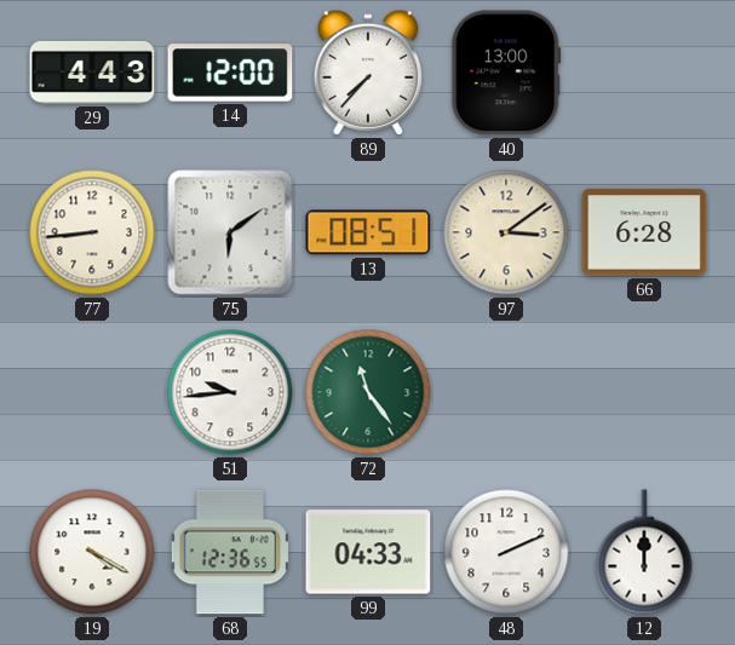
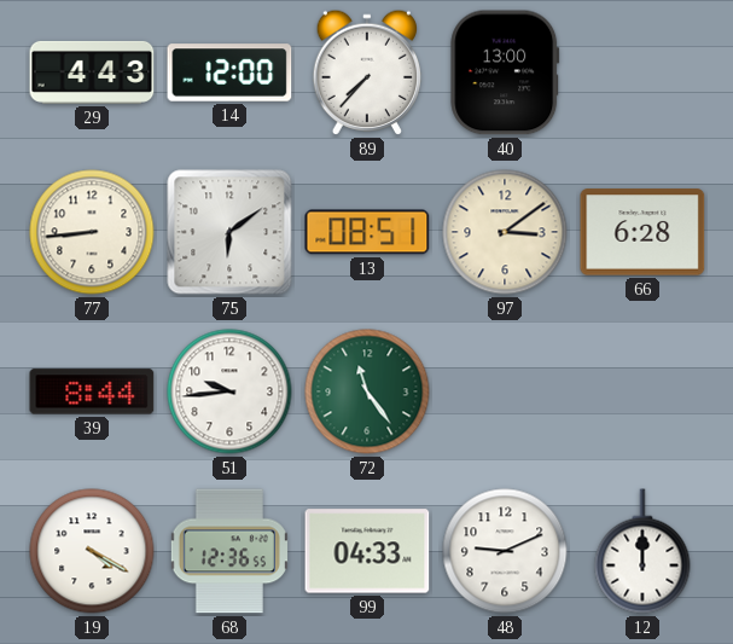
39: none -> 8:44
48: 2:11 -> 9:11
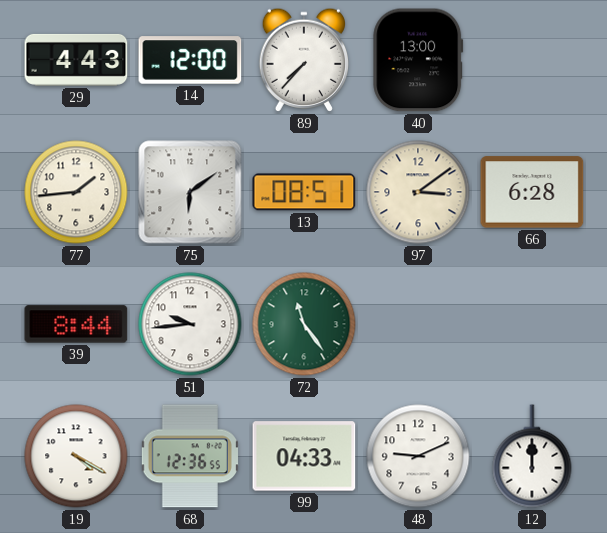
77: 8:44 -> 1:44
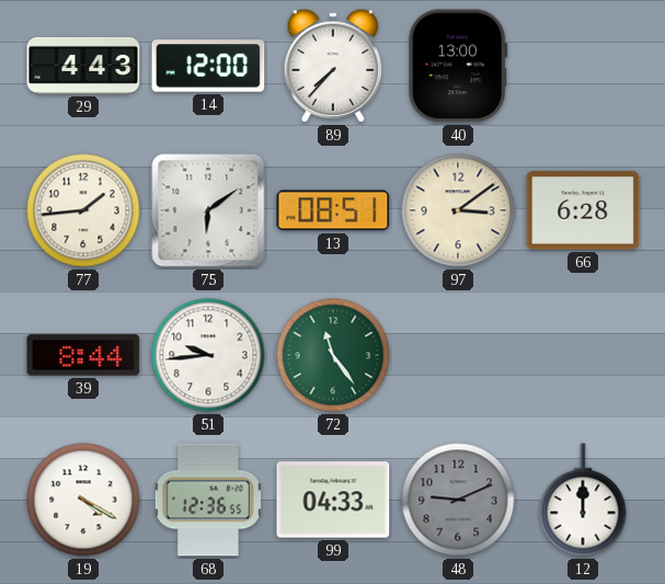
48 dial: white -> grey
